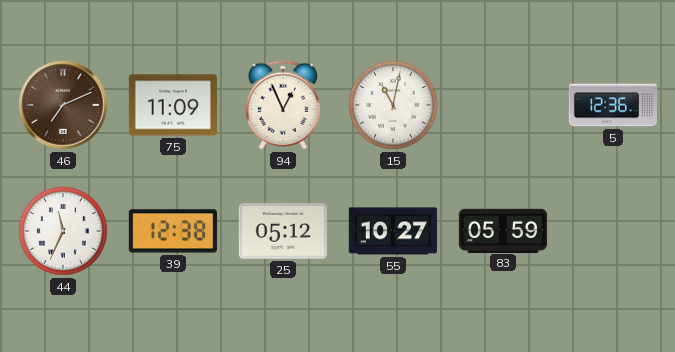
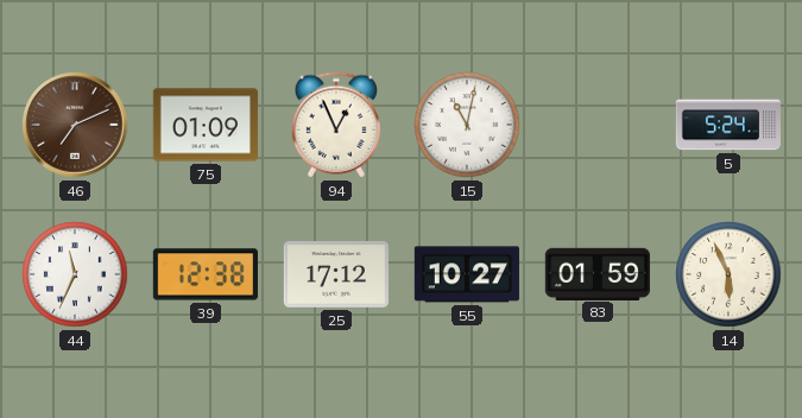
75: 11:09 -> 01:09
5: 12:36 -> 5:24
25: 05:12 -> 17:12
83: 05:59 -> 01:59
14: none -> 5:56
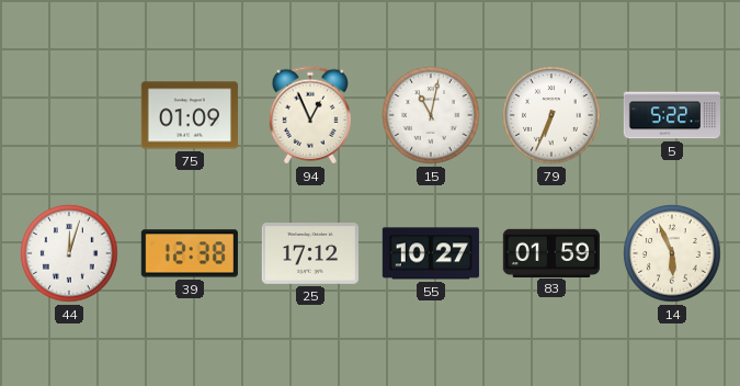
46: 7:11 -> none
79: none -> 6:34
5: 5:24 -> 5:22
44: 11:34 -> 12:03
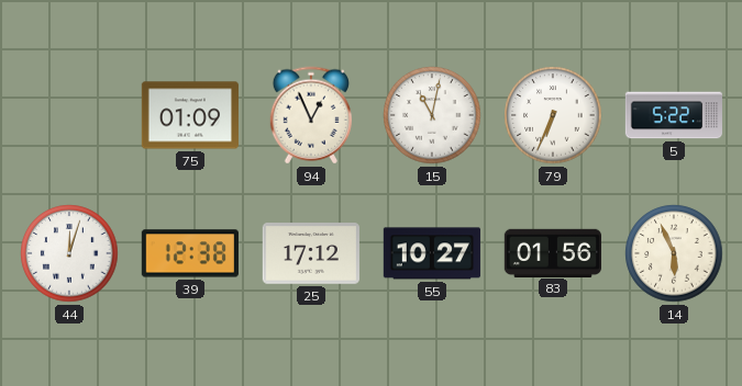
83: 01:59 -> 01:56
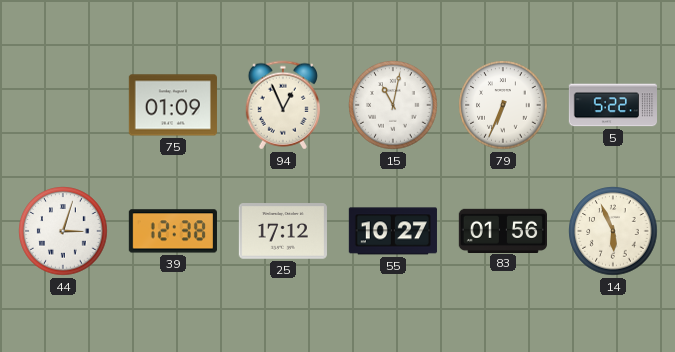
44: 12:03 -> 3:03
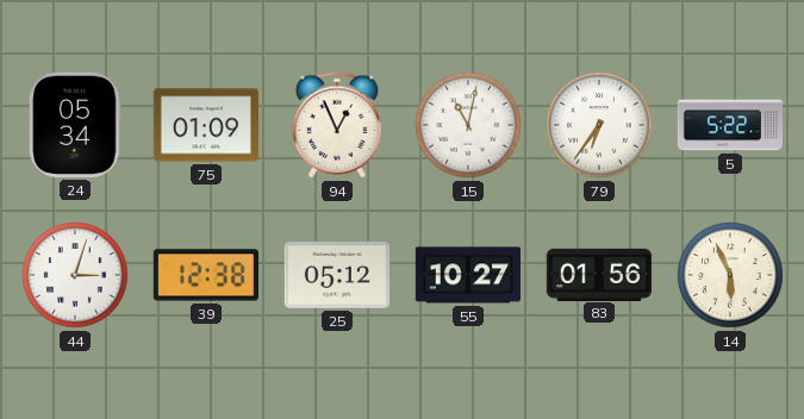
24: none -> 05:34
79: 6:34 -> 6:36
25: 17:12 -> 05:12
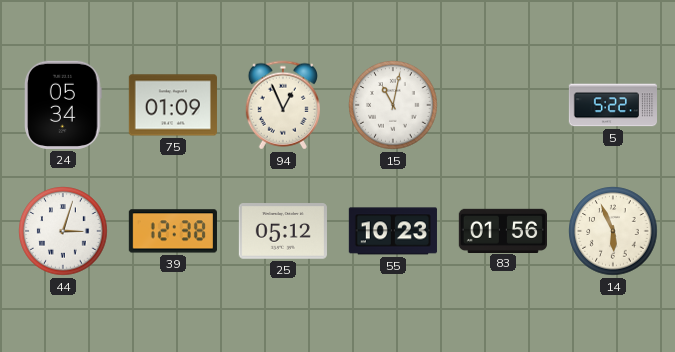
79: 6:36 -> none
55: 10:27 -> 10:23
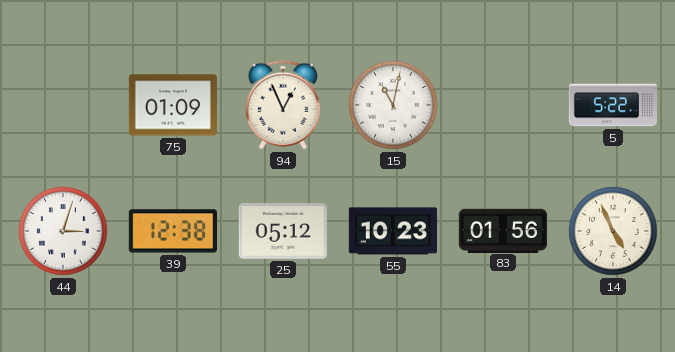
24: 05:34 -> none
14: 5:56 -> 4:56
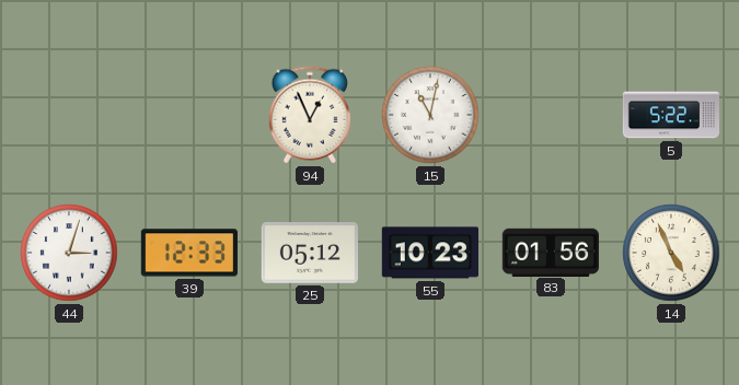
75: 01:09 -> none
39: 12:38 -> 12:33
